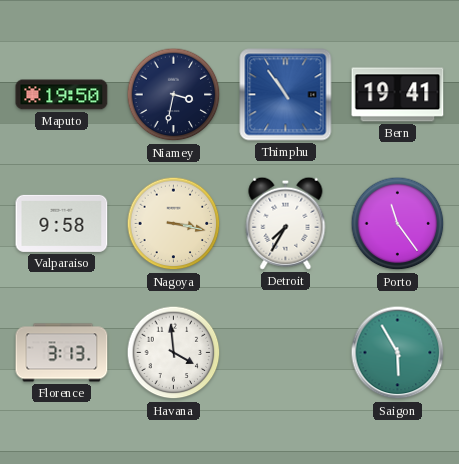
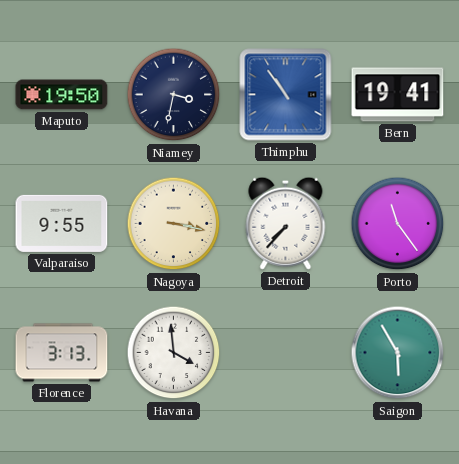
Valparaiso: 9:58 -> 9:55
Detroit: 7:35 -> 7:37
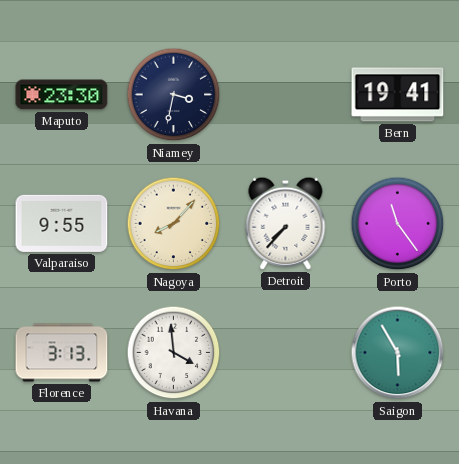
Maputo: 19:50 -> 23:30
Thimphu: 10:54 -> none
Nagoya: 3:17 -> 8:07
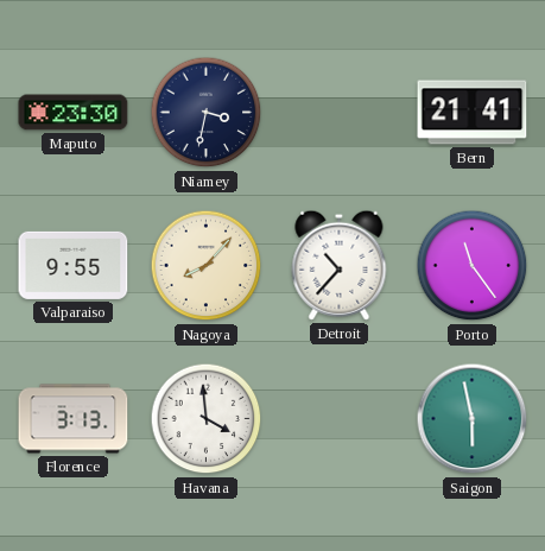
Bern: 19:41 -> 21:41
Detroit: 7:37 -> 10:37
Saigon: 5:55 -> 5:58
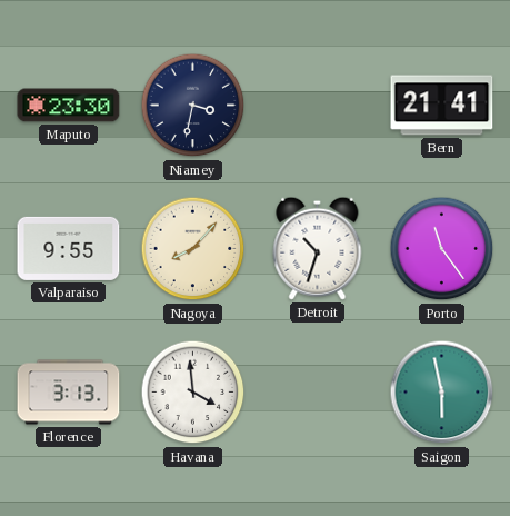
Detroit: 10:37 -> 10:33
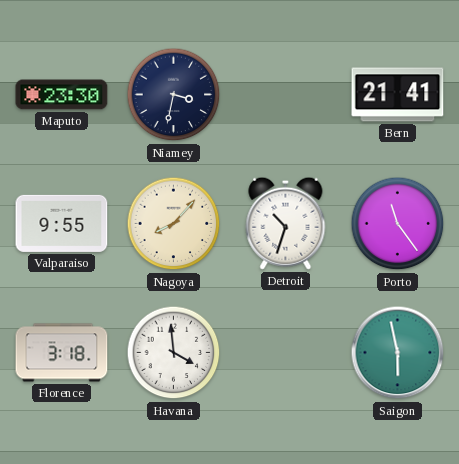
Florence: 3:13 -> 3:18
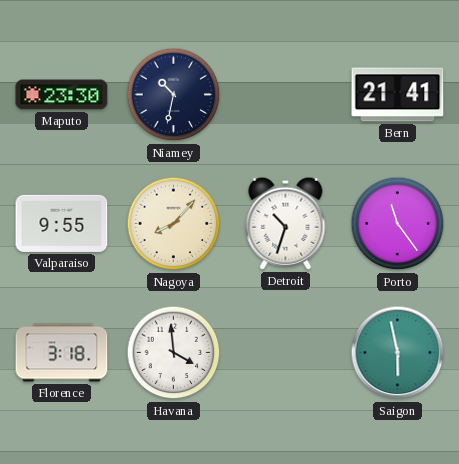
Niamey: 3:32 -> 10:32
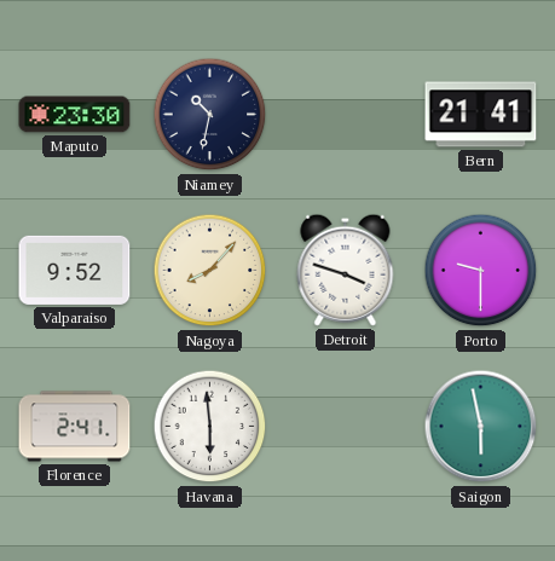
Valparaiso: 9:55 -> 9:52
Detroit: 10:33 -> 3:48
Porto: 11:24 -> 9:30
Florence: 3:18 -> 2:41
Havana: 3:59 -> 5:59
